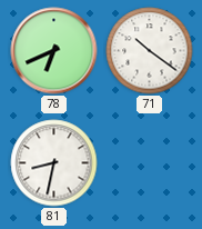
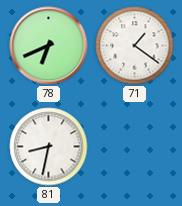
71: 10:21 -> 1:21
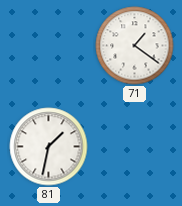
78: 6:41 -> none
81: 8:32 -> 1:32
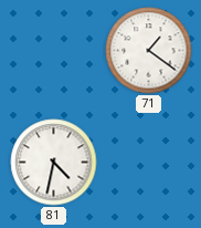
81: 1:32 -> 4:32
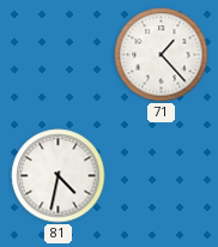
71: 1:21 -> 1:23
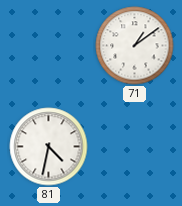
71: 1:23 -> 1:09
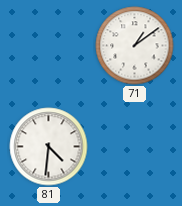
81: 4:32 -> 4:31
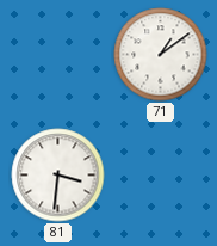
81: 4:31 -> 3:31
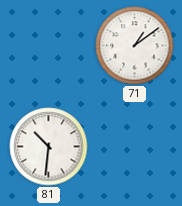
81: 3:31 -> 10:31
